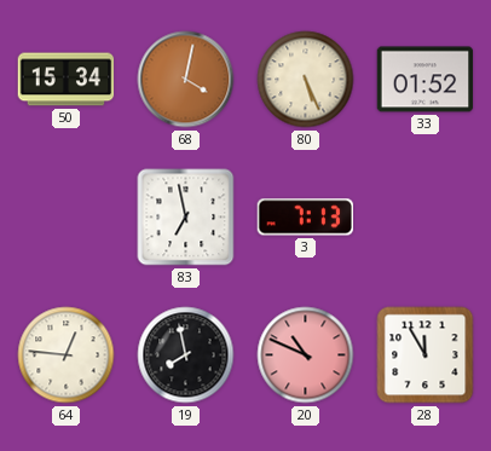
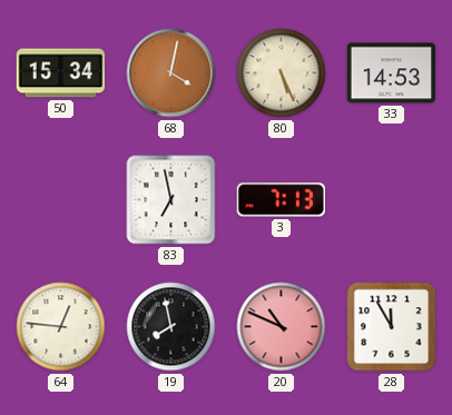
33: 01:52 -> 14:53
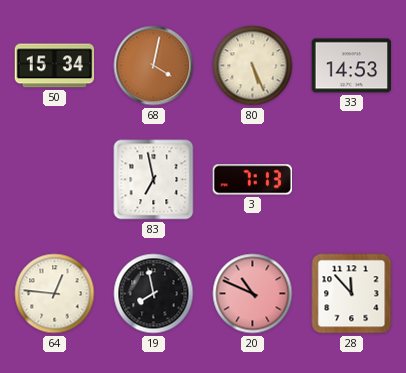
28: 11:55 -> 11:53
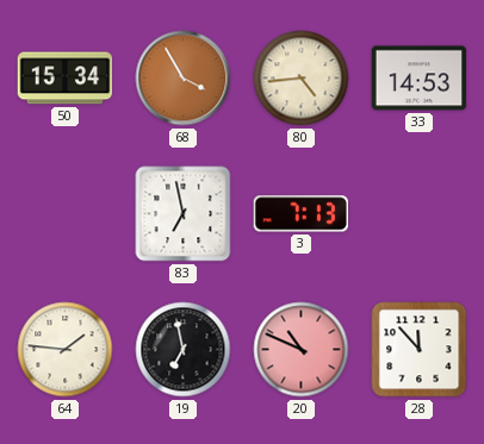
68: 4:02 -> 3:55
80: 5:26 -> 4:44
64: 12:46 -> 1:46
19: 7:58 -> 6:58
